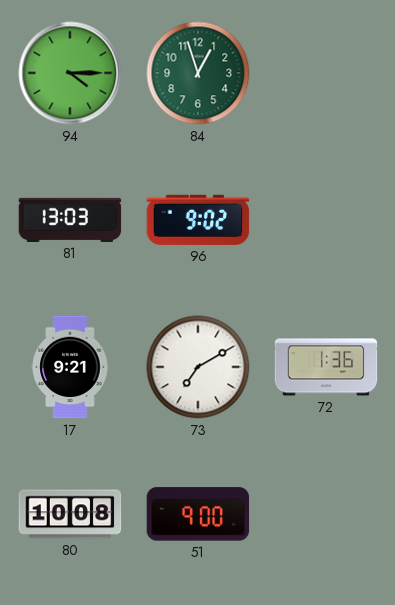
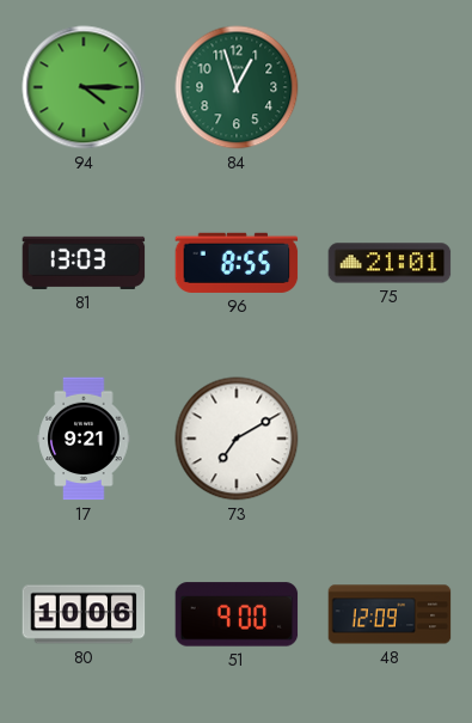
96: 9:02 -> 8:55
75: none -> 21:01
72: 1:36 -> none
80: 10:08 -> 10:06
48: none -> 12:09
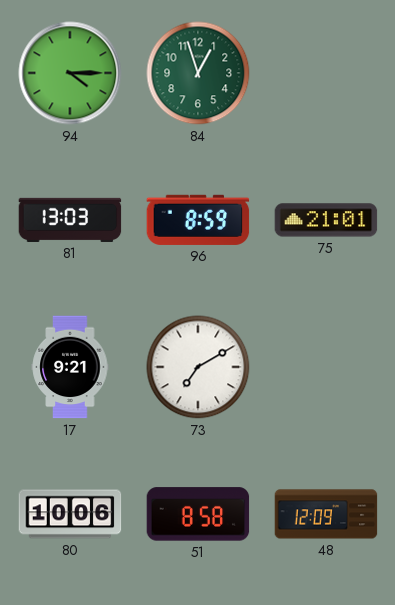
96: 8:55 -> 8:59
51: 9:00 -> 8:58
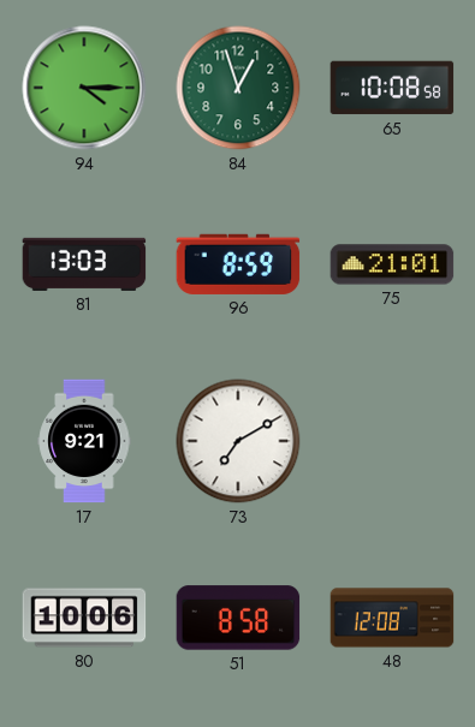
65: none -> 10:08
48: 12:09 -> 12:08
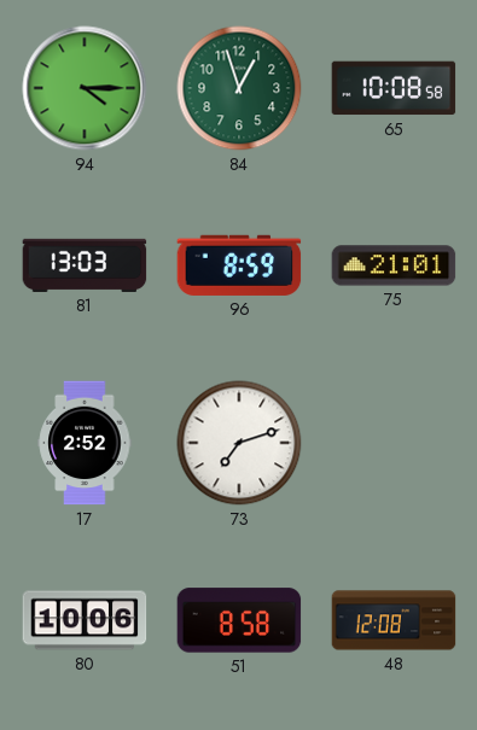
17: 9:21 -> 2:52
73: 7:10 -> 7:12
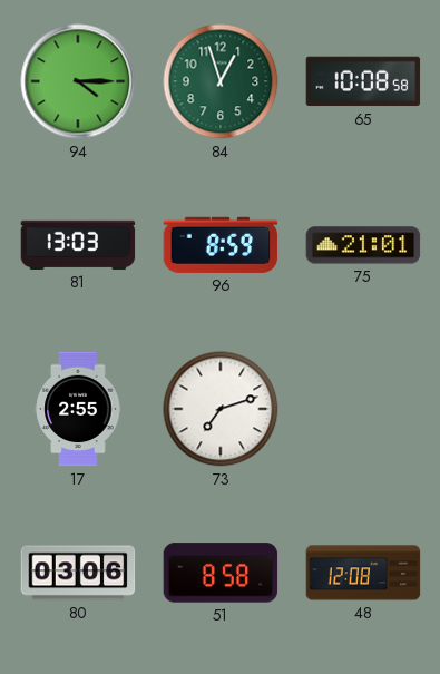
17: 2:52 -> 2:55
80: 10:06 -> 03:06
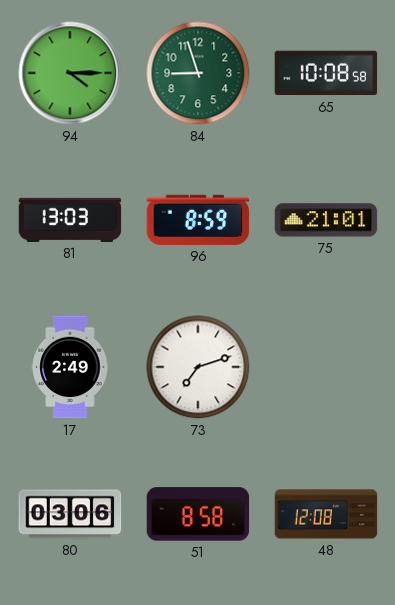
84: 12:57 -> 8:57
17: 2:55 -> 2:49
